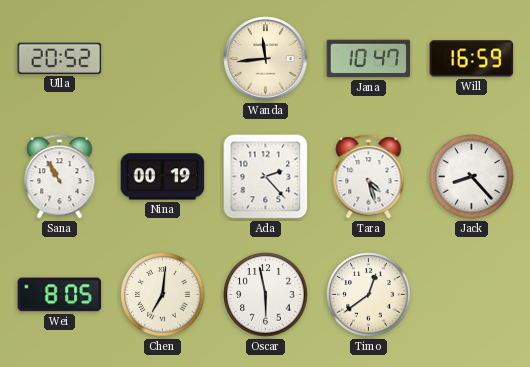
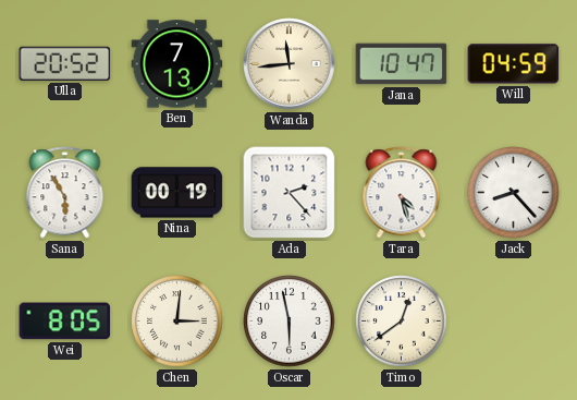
Ben: none -> 7:13
Will: 16:59 -> 04:59
Sana: 10:55 -> 5:55
Chen: 7:01 -> 3:01
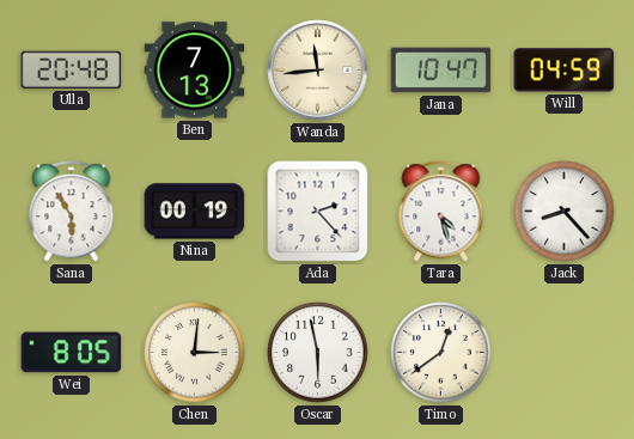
Ulla: 20:52 -> 20:48
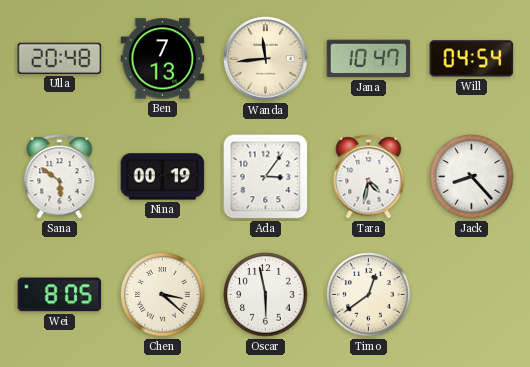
Will: 04:59 -> 04:54
Sana: 5:55 -> 5:51
Ada: 2:23 -> 3:06
Tara: 4:27 -> 4:32
Chen: 3:01 -> 3:22
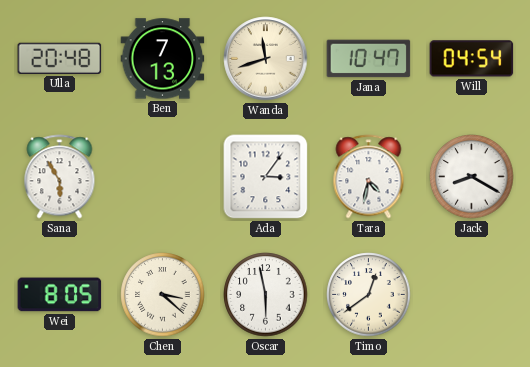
Wanda: 11:44 -> 11:42
Sana: 5:51 -> 5:55
Nina: 00:19 -> none
Jack: 8:23 -> 8:20
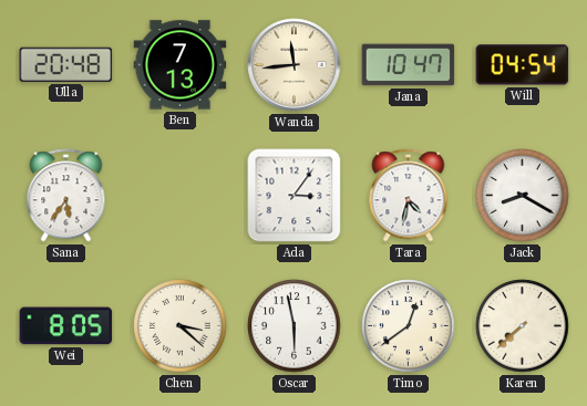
Wanda: 11:42 -> 11:44
Sana: 5:55 -> 5:36
Karen: none -> 7:38
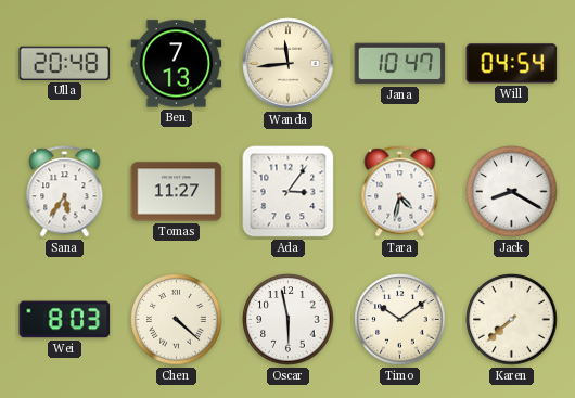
Tomas: none -> 11:27
Wei: 8:05 -> 8:03
Chen: 3:22 -> 4:22
Timo: 12:39 -> 10:09
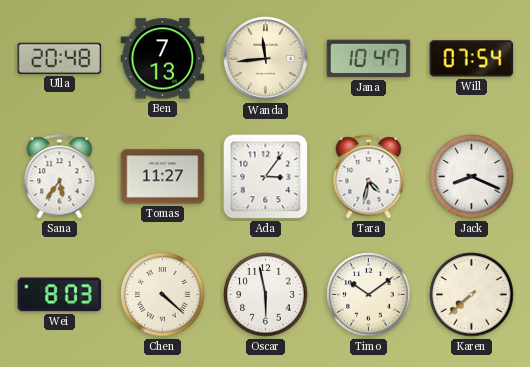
Will: 04:54 -> 07:54
Jack: 8:20 -> 8:19
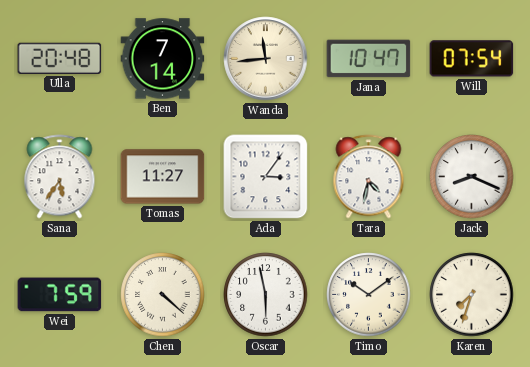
Ben: 7:13 -> 7:14
Wei: 8:03 -> 7:59
Karen: 7:38 -> 7:33
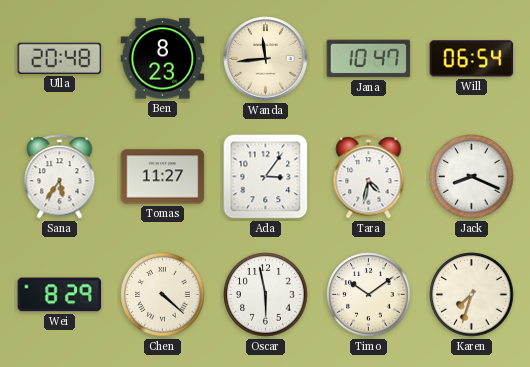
Ben: 7:14 -> 8:23
Will: 07:54 -> 06:54
Wei: 7:59 -> 8:29
